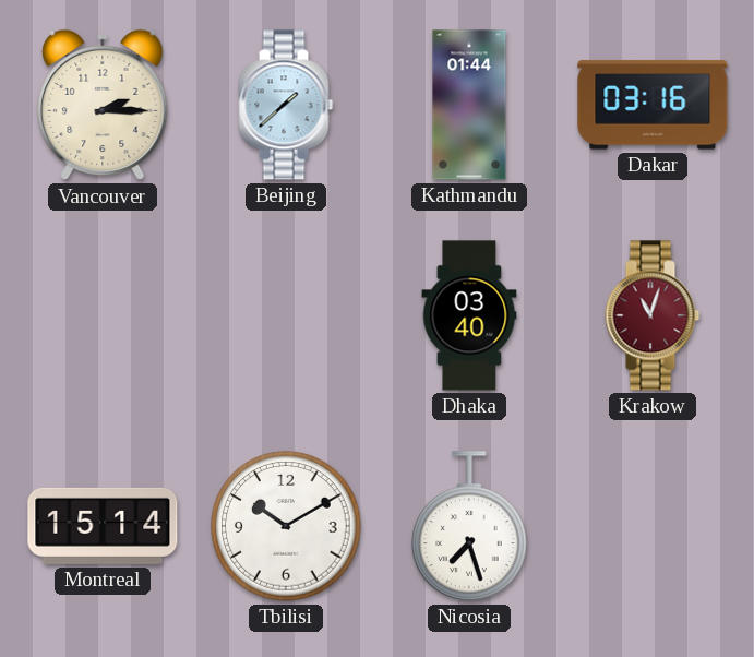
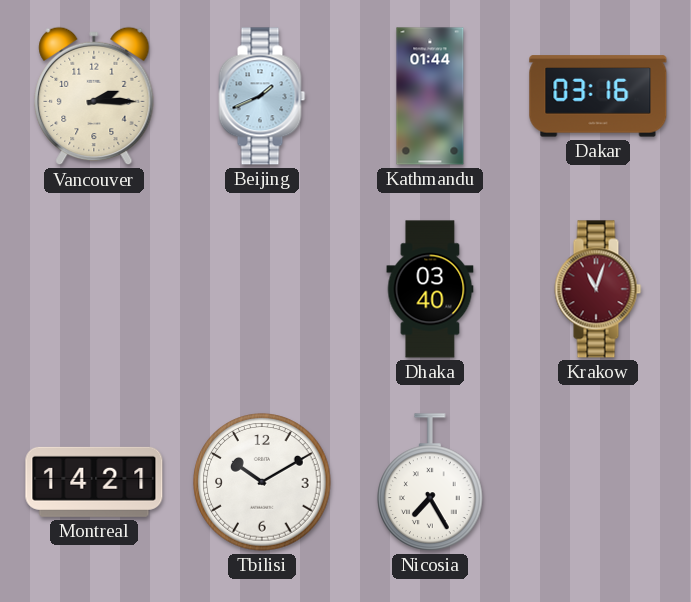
Beijing: 1:38 -> 1:41
Montreal: 15:14 -> 14:21
Nicosia: 7:27 -> 7:25
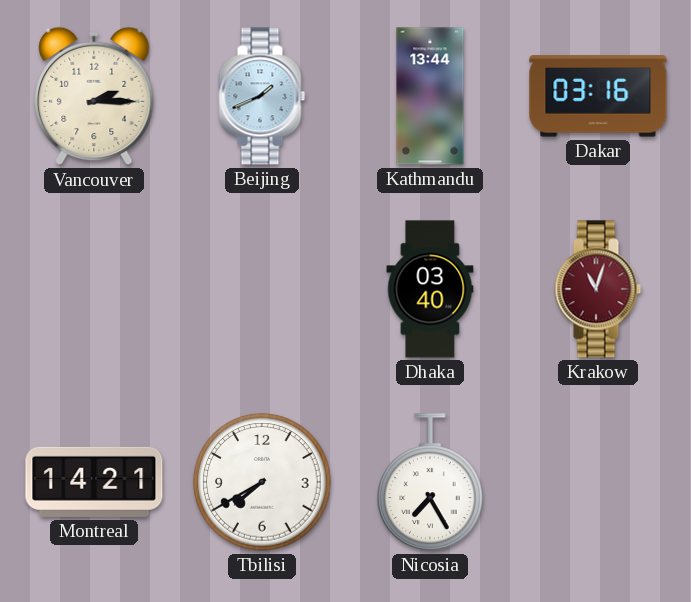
Kathmandu: 01:44 -> 13:44
Tbilisi: 10:10 -> 7:40
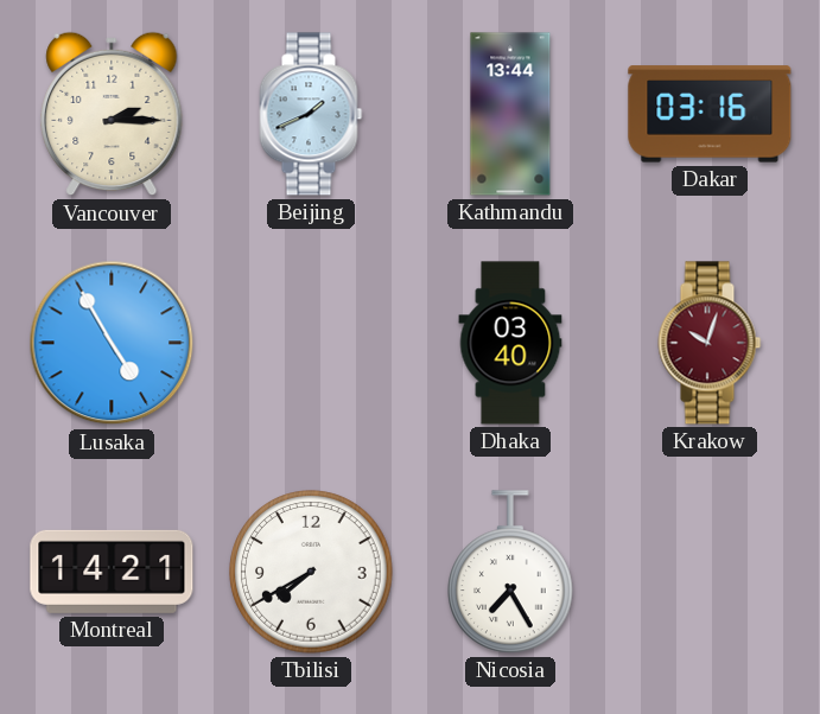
Lusaka: none -> 4:55
Krakow: 11:03 -> 10:03
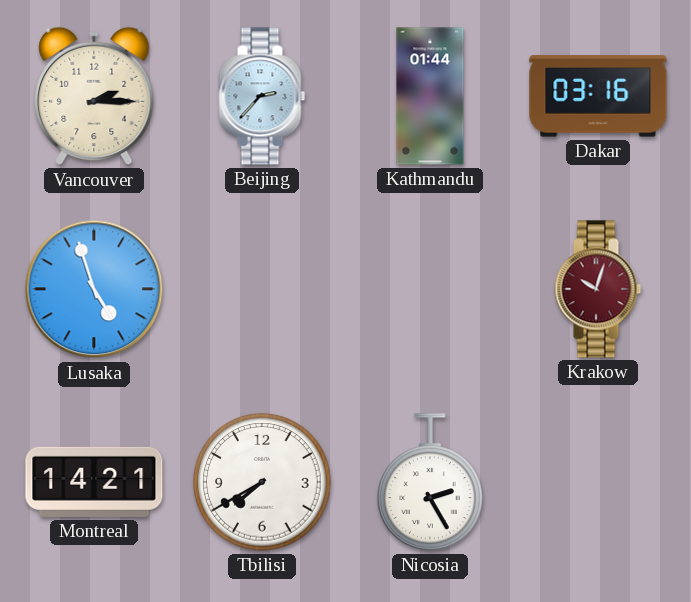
Beijing: 1:41 -> 2:37
Kathmandu: 13:44 -> 01:44
Lusaka: 4:55 -> 4:57
Dhaka: 03:40 -> none
Nicosia: 7:25 -> 2:25
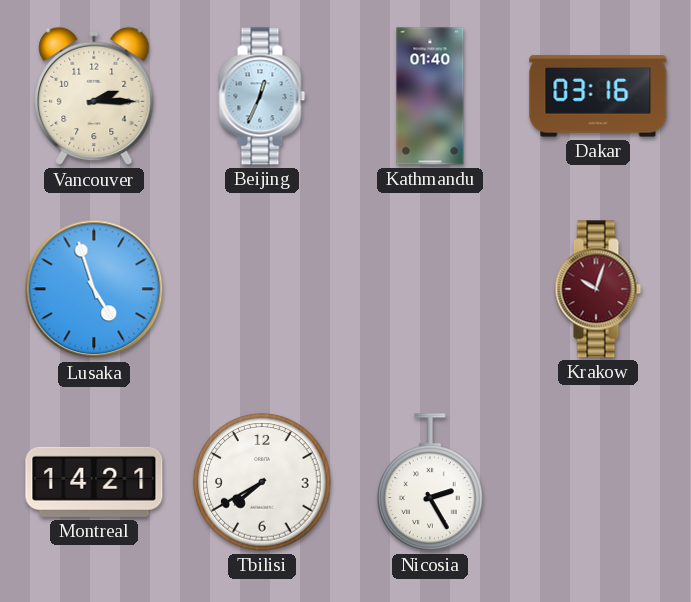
Beijing: 2:37 -> 12:34
Kathmandu: 01:44 -> 01:40
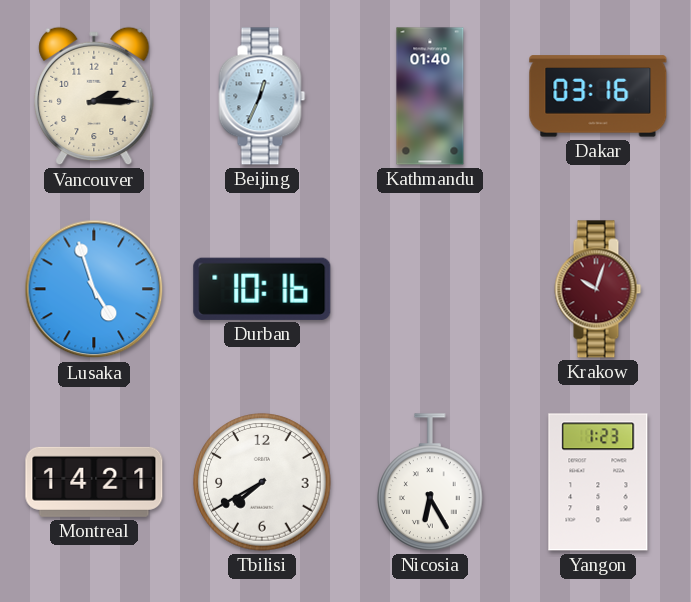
Durban: none -> 10:16
Nicosia: 2:25 -> 6:25
Yangon: none -> 1:23
